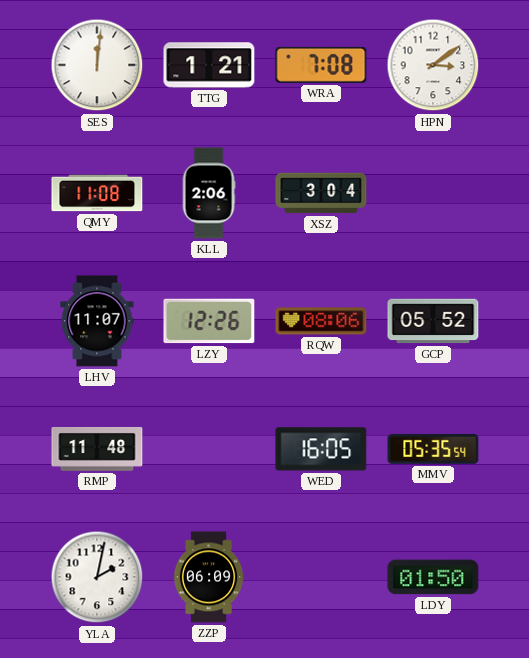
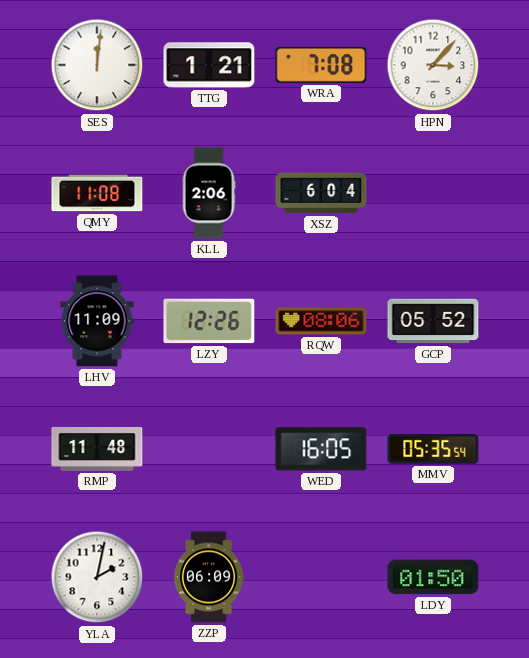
HPN: 3:09 -> 3:07
XSZ: 3:04 -> 6:04
LHV: 11:07 -> 11:09
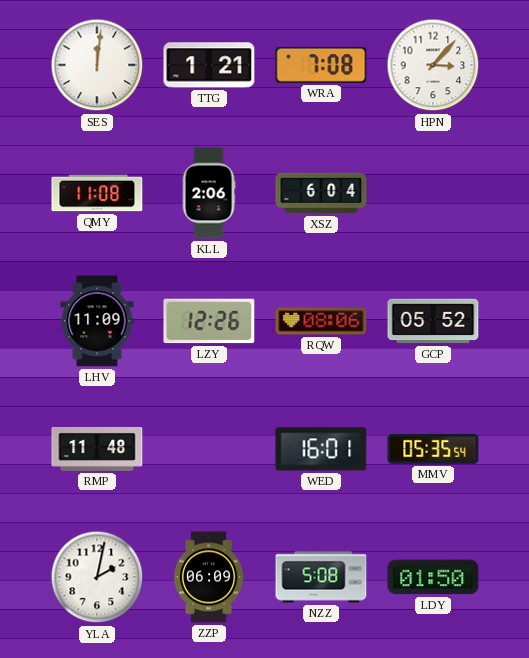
WED: 16:05 -> 16:01
NZZ: none -> 5:08
